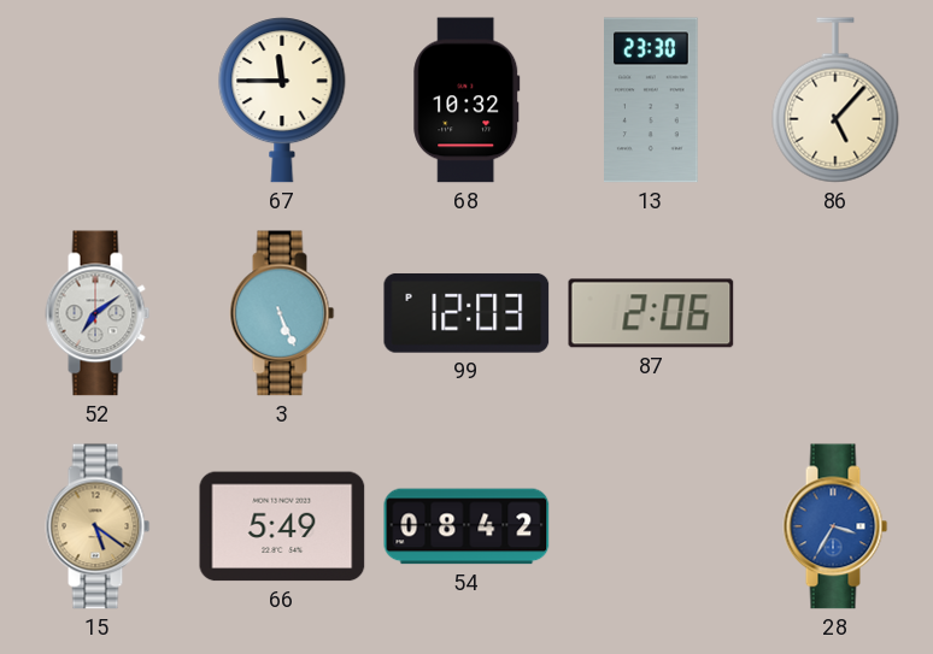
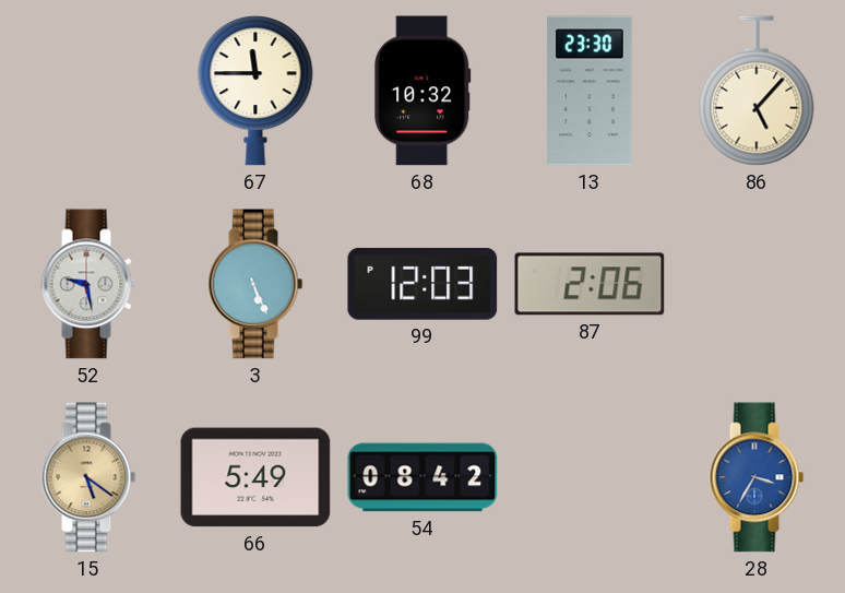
52: 7:09 -> 9:28
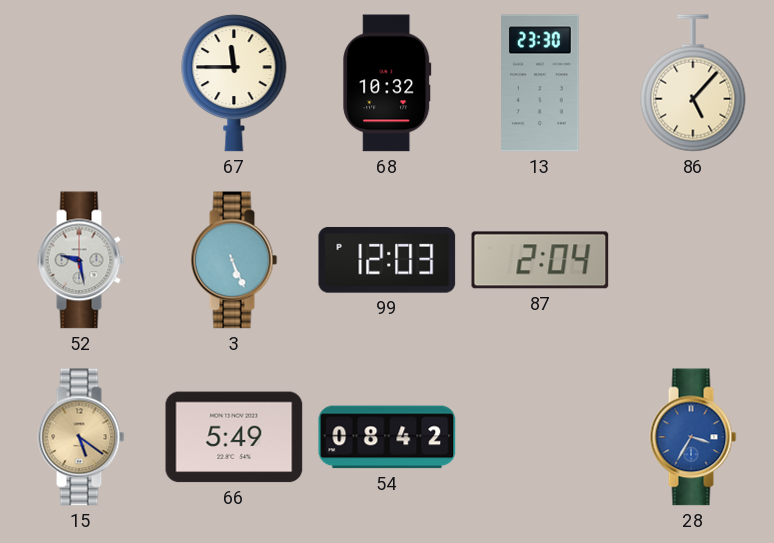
87: 2:06 -> 2:04
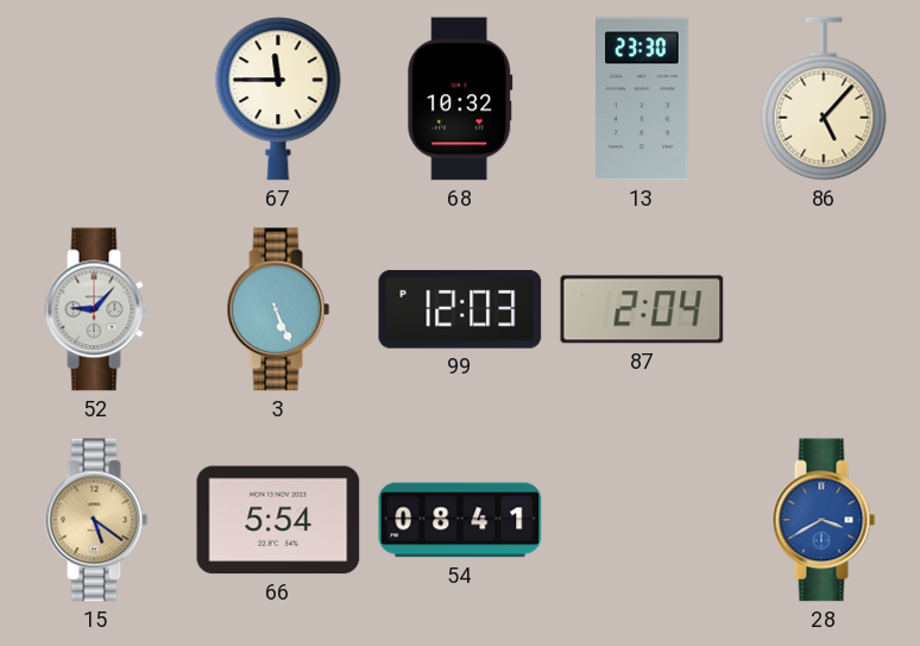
52: 9:28 -> 9:07
66: 5:49 -> 5:54
54: 08:42 -> 08:41
28: 3:35 -> 3:40
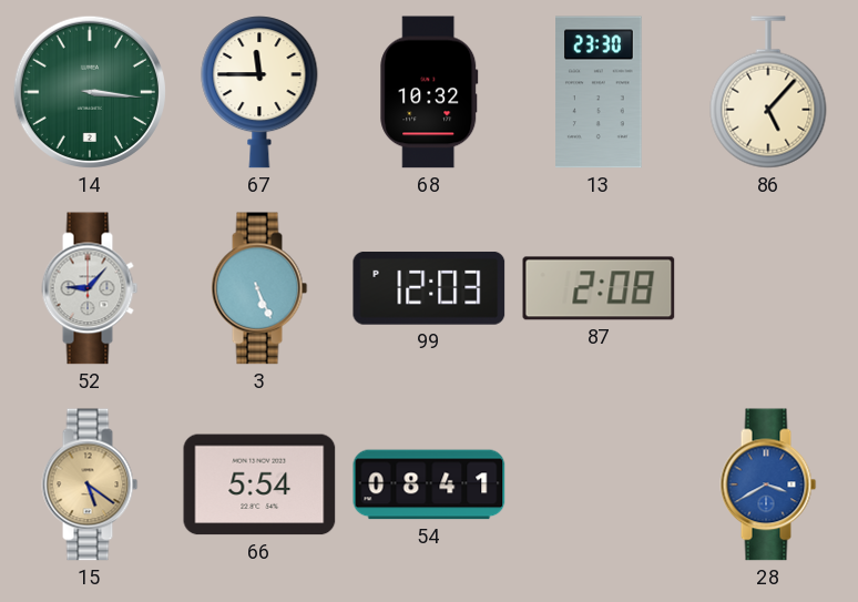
14: none -> 3:16
87: 2:04 -> 2:08
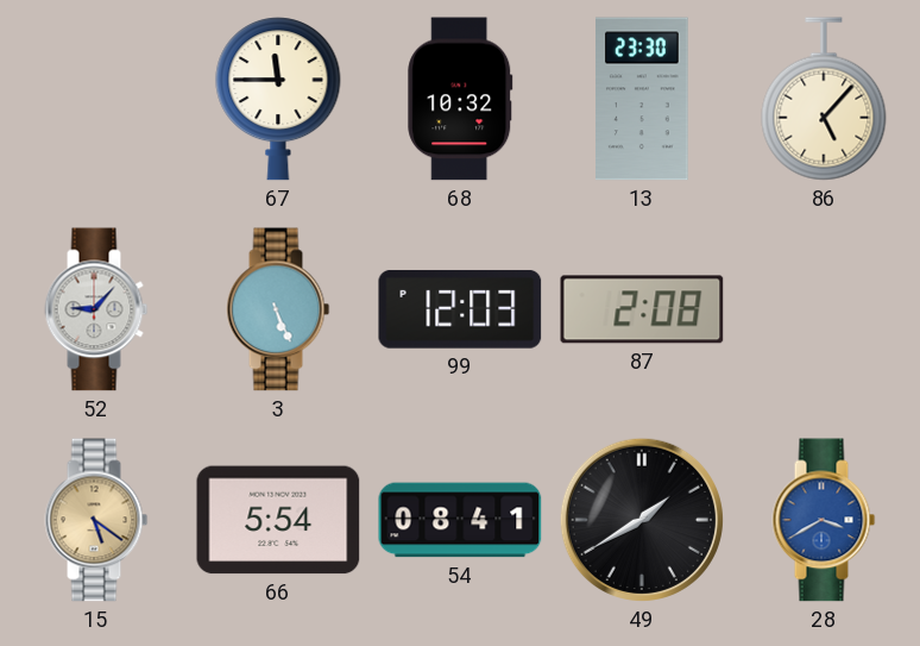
14: 3:16 -> none
49: none -> 1:40
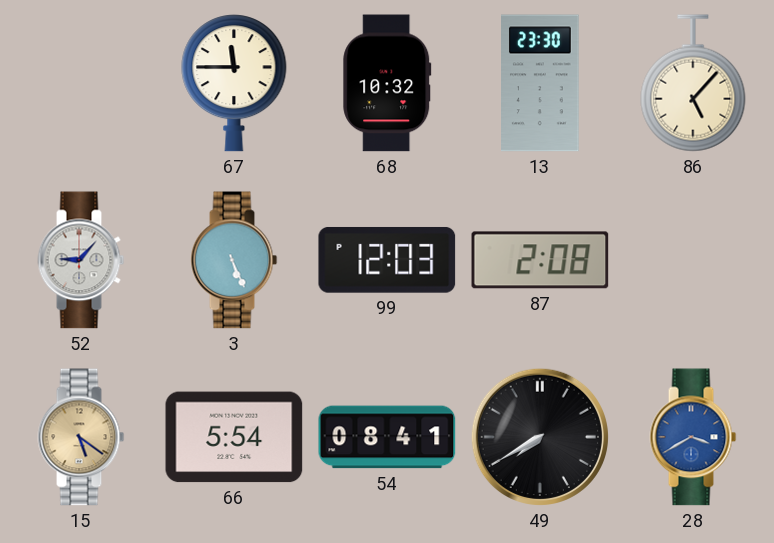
49: 1:40 -> 7:40
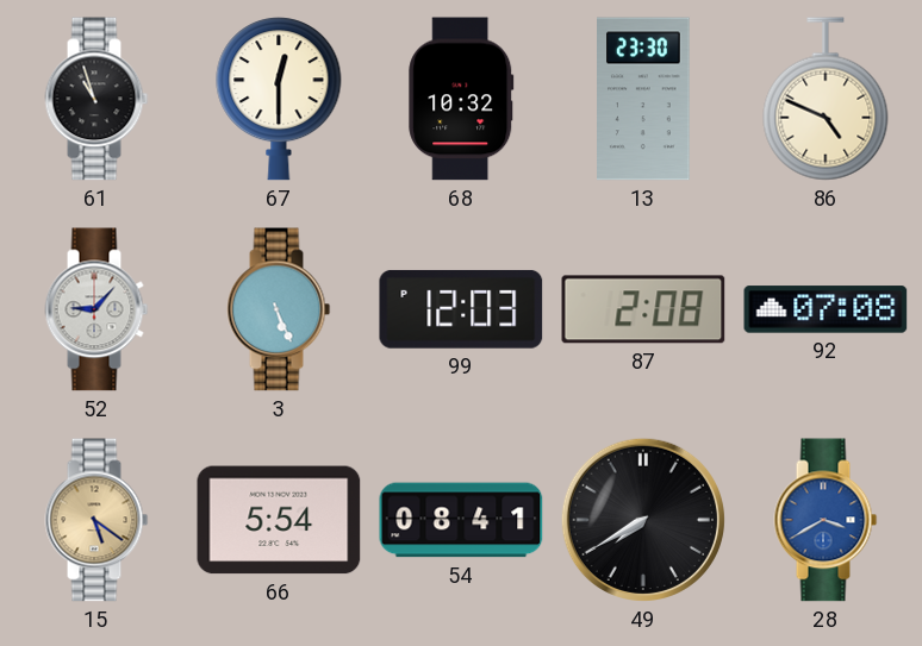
61: none -> 10:57
67: 11:45 -> 12:30
86: 5:07 -> 4:49
92: none -> 07:08
